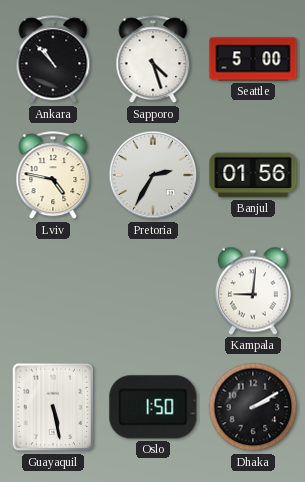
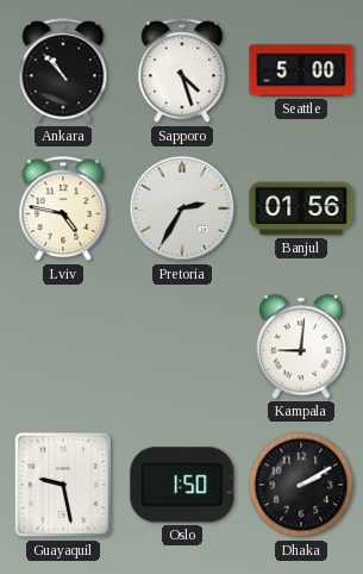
Guayaquil: 5:28 -> 9:28
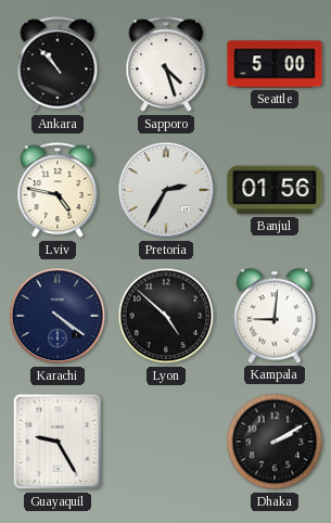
Karachi: none -> 4:21
Lyon: none -> 4:52
Guayaquil: 9:28 -> 9:25
Oslo: 1:50 -> none
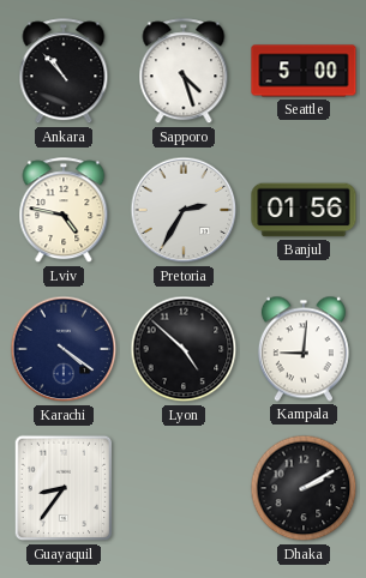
Guayaquil: 9:25 -> 8:36
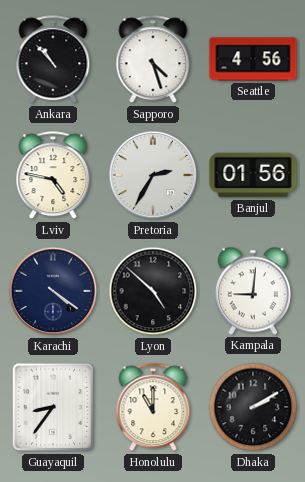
Seattle: 5:00 -> 4:56
Honolulu: none -> 11:00
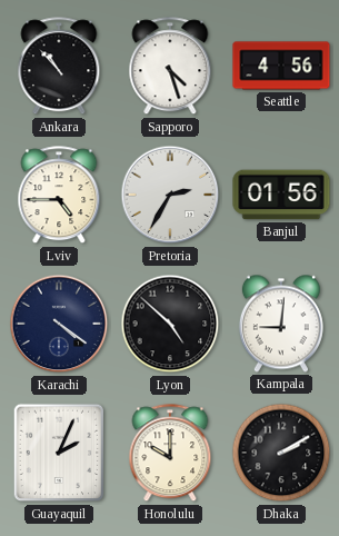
Lviv: 4:47 -> 4:45
Guayaquil: 8:36 -> 2:04
Honolulu: 11:00 -> 10:00
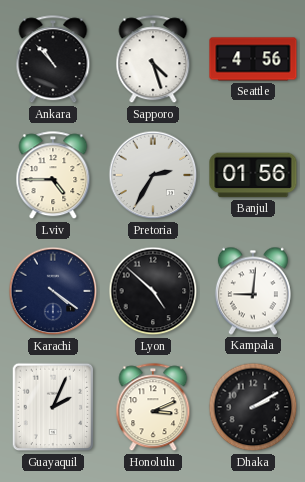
Honolulu: 10:00 -> 3:11
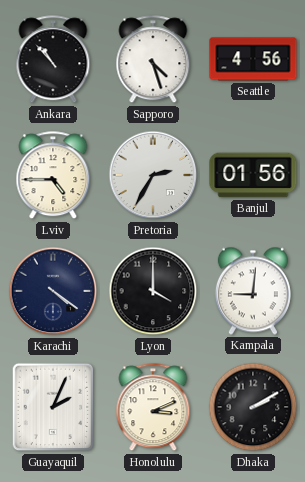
Lyon: 4:52 -> 4:00
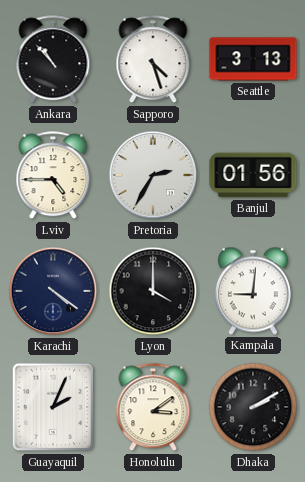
Seattle: 4:56 -> 3:13
Honolulu: 3:11 -> 3:09
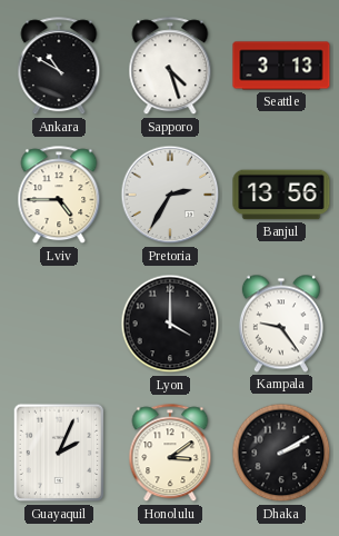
Ankara: 10:53 -> 10:50
Banjul: 01:56 -> 13:56
Karachi: 4:21 -> none
Kampala: 9:01 -> 9:24
